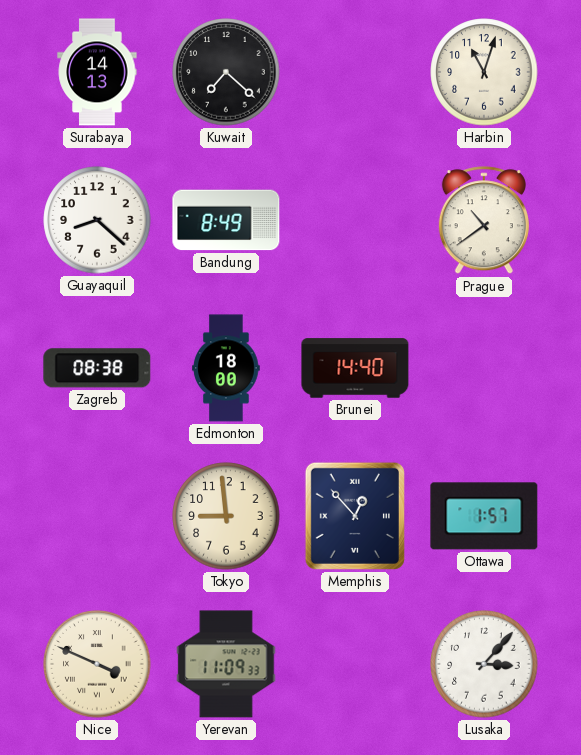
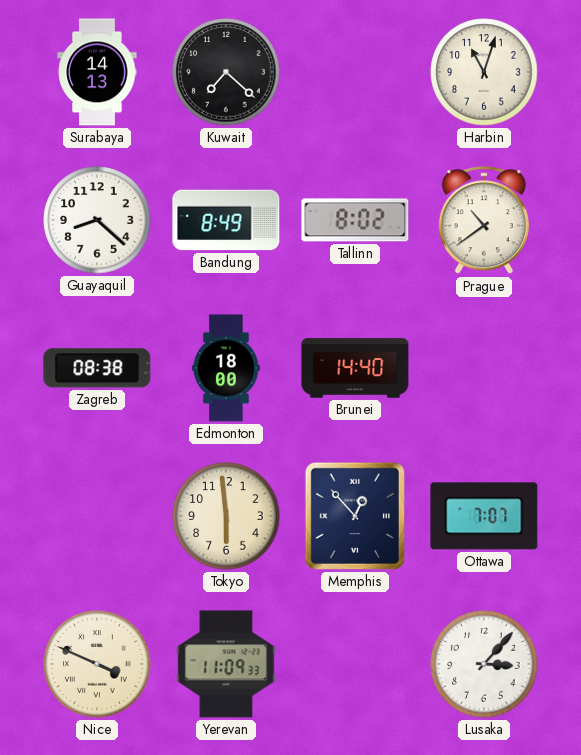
Tallinn: none -> 8:02
Tokyo: 8:59 -> 5:59
Ottawa: 1:57 -> 7:07
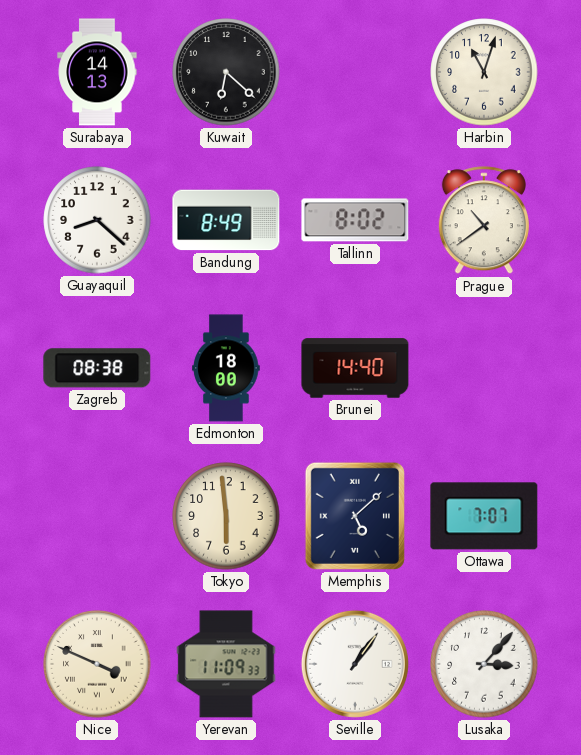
Kuwait: 7:22 -> 6:22
Memphis: 12:53 -> 5:08
Seville: none -> 1:06
